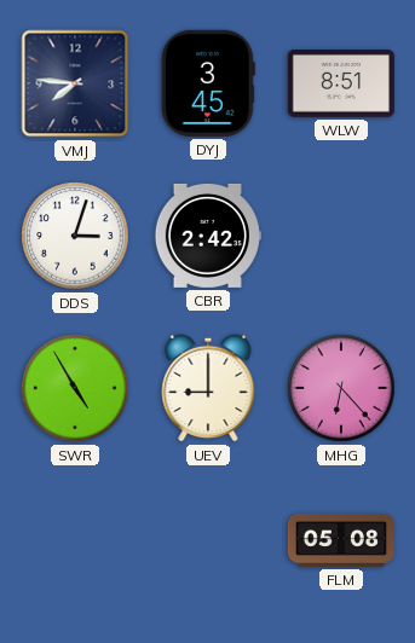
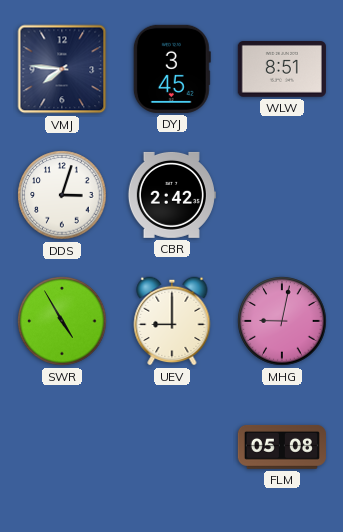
MHG: 6:23 -> 9:02
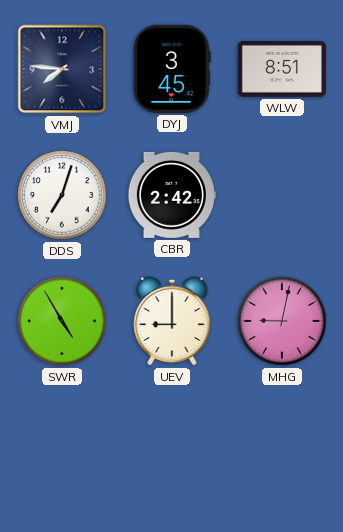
DDS: 3:03 -> 7:03
FLM: 05:08 -> none
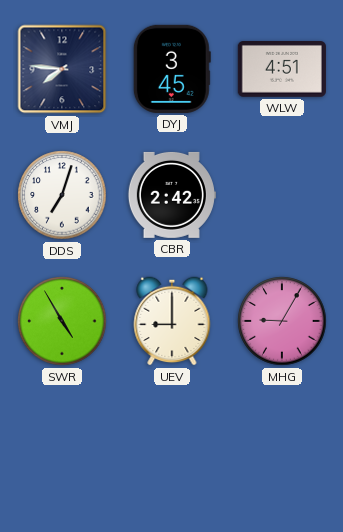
WLW: 8:51 -> 4:51
MHG: 9:02 -> 9:05
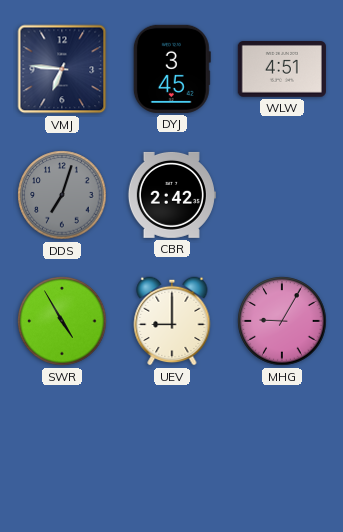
VMJ: 7:46 -> 6:46
DDS dial: white -> grey
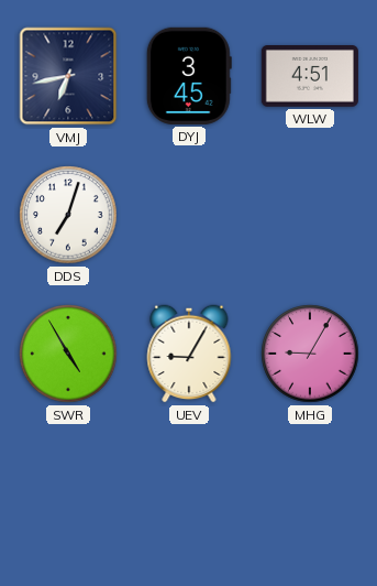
VMJ: 6:46 -> 6:43
DDS dial: grey -> white
CBR: 2:42 -> none
UEV: 9:00 -> 9:05
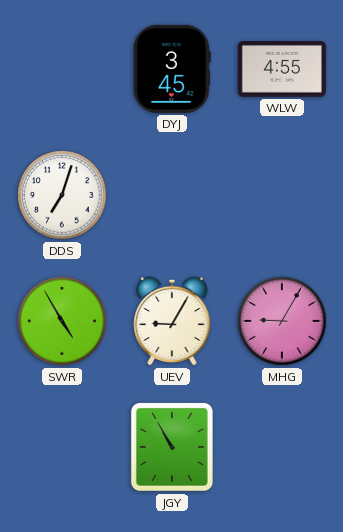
VMJ: 6:43 -> none
WLW: 4:51 -> 4:55
JGY: none -> 10:55
